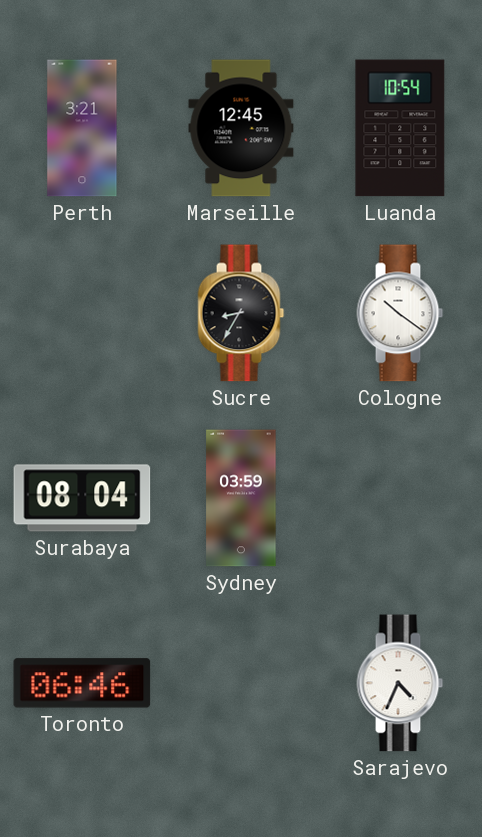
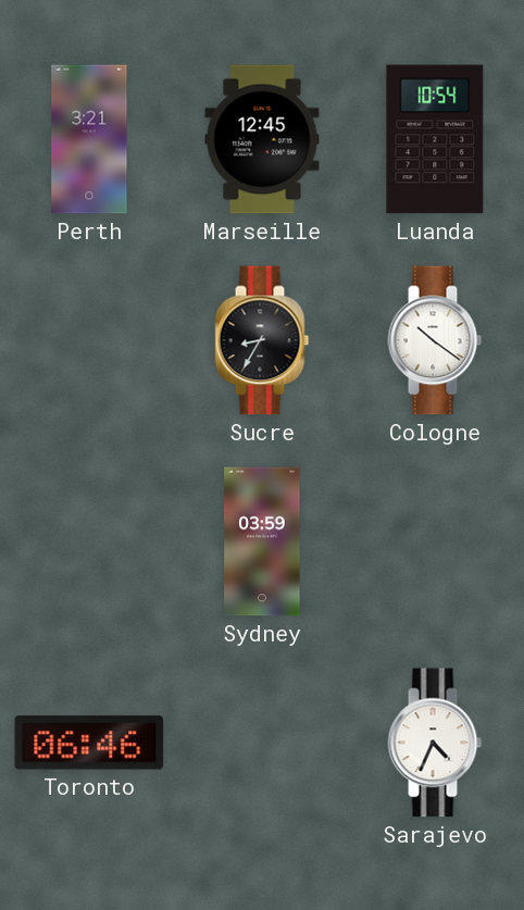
Surabaya: 08:04 -> none
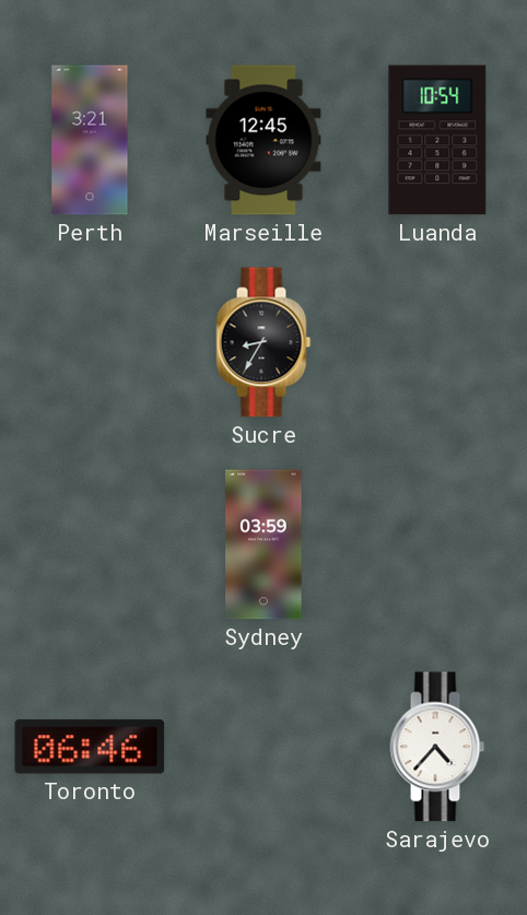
Cologne: 10:21 -> none
Sarajevo: 4:34 -> 4:37
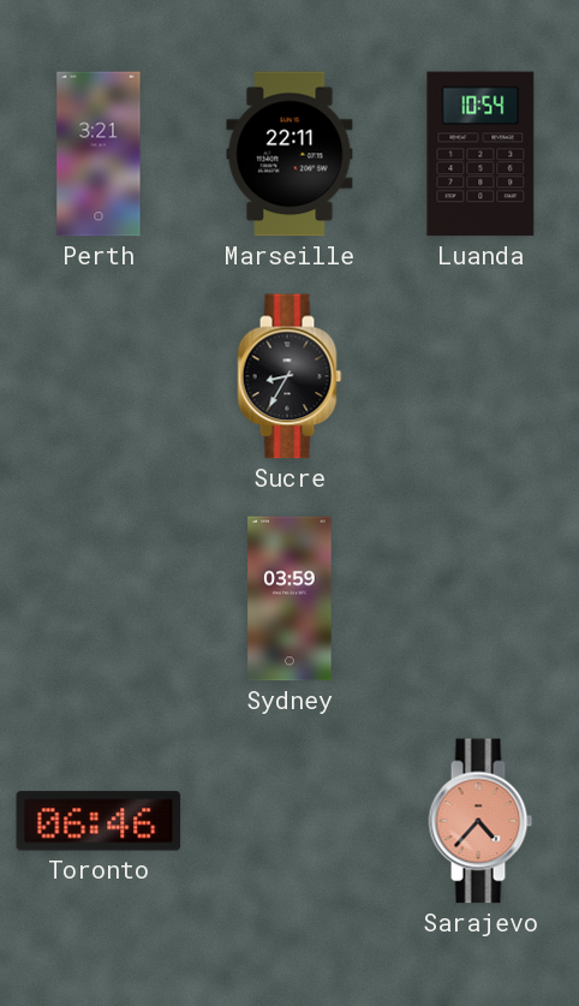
Marseille: 12:45 -> 22:11
Sarajevo dial: white -> salmon
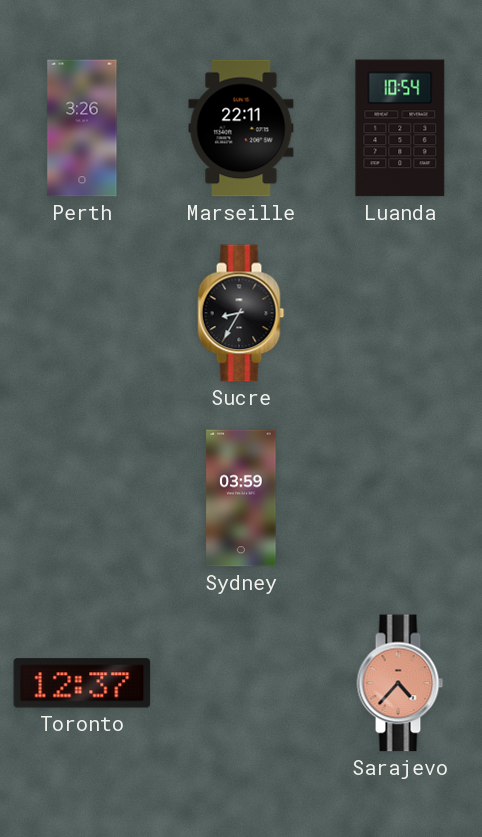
Perth: 3:21 -> 3:26
Toronto: 06:46 -> 12:37
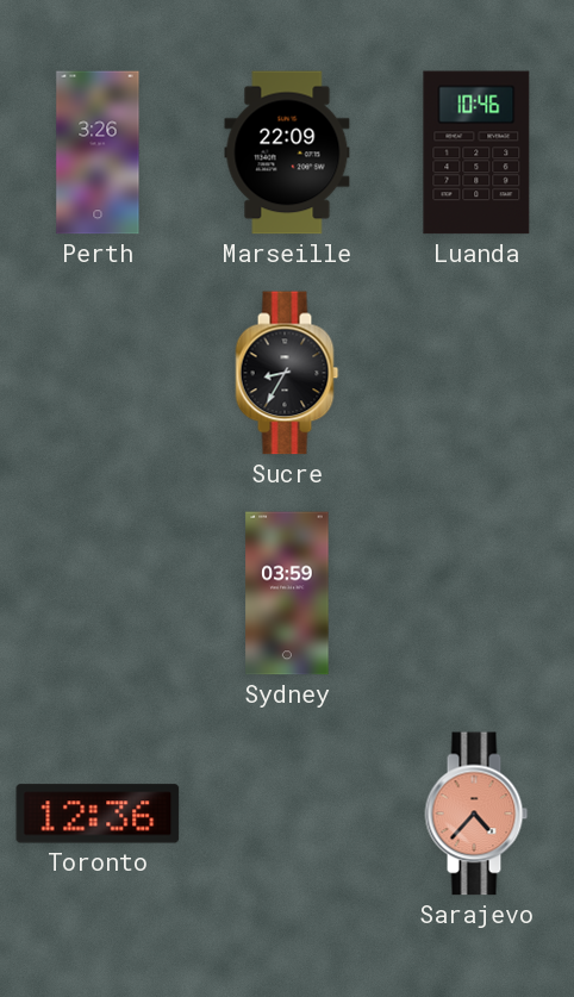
Marseille: 22:11 -> 22:09
Luanda: 10:54 -> 10:46
Toronto: 12:37 -> 12:36
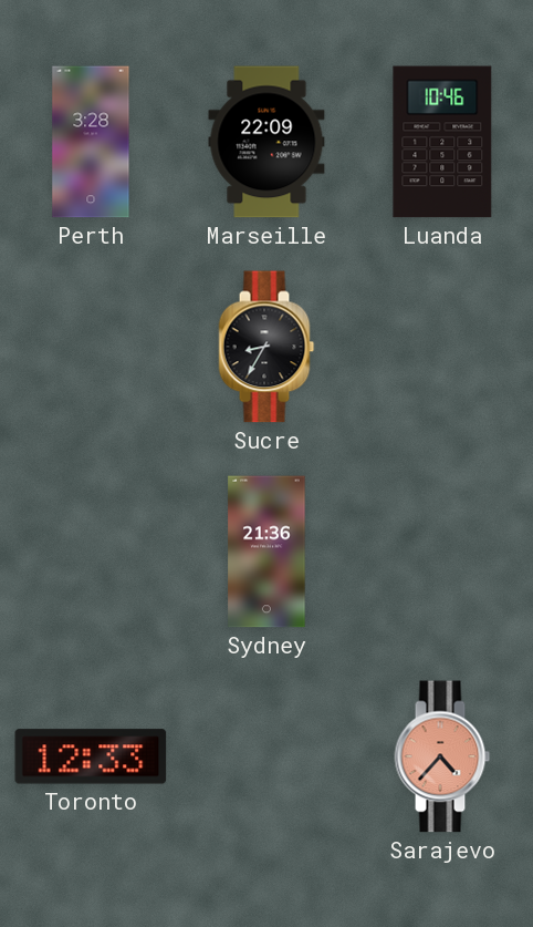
Perth: 3:26 -> 3:28
Sydney: 03:59 -> 21:36
Toronto: 12:36 -> 12:33
